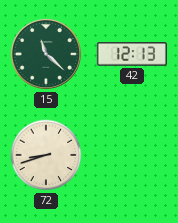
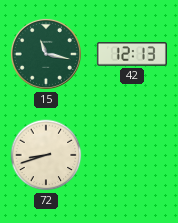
15: 11:22 -> 11:17
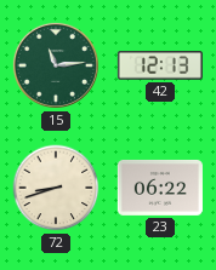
15: 11:17 -> 11:14
23: none -> 06:22
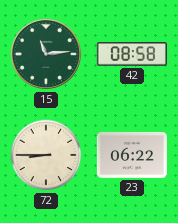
42: 12:13 -> 08:58
72: 8:42 -> 8:45
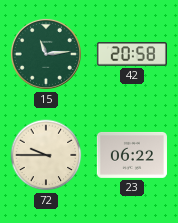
42: 08:58 -> 20:58
72: 8:45 -> 9:45
